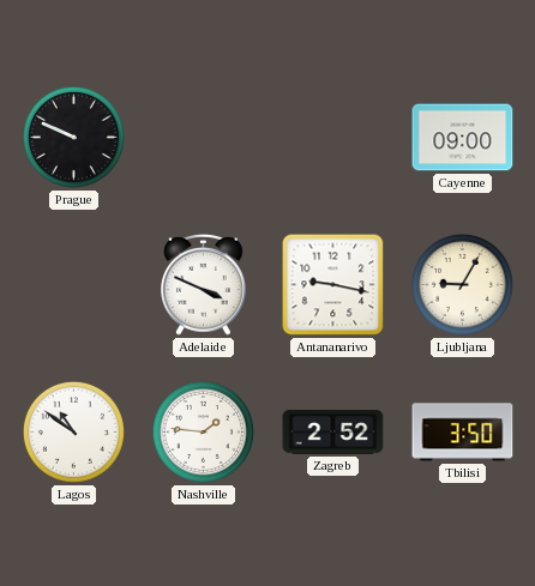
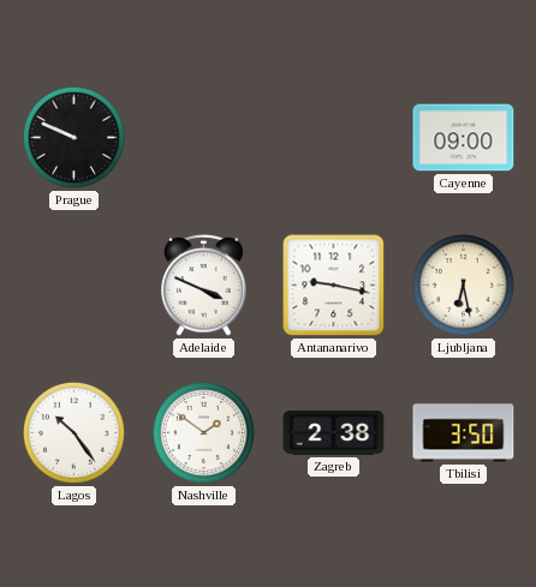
Ljubljana: 9:05 -> 6:28
Lagos: 10:51 -> 10:24
Nashville: 1:46 -> 1:51
Zagreb: 2:52 -> 2:38
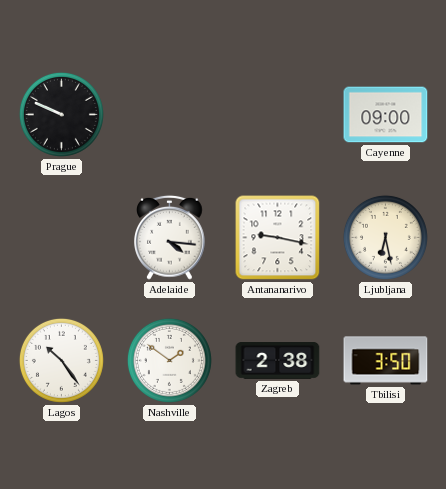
Adelaide: 3:49 -> 4:16
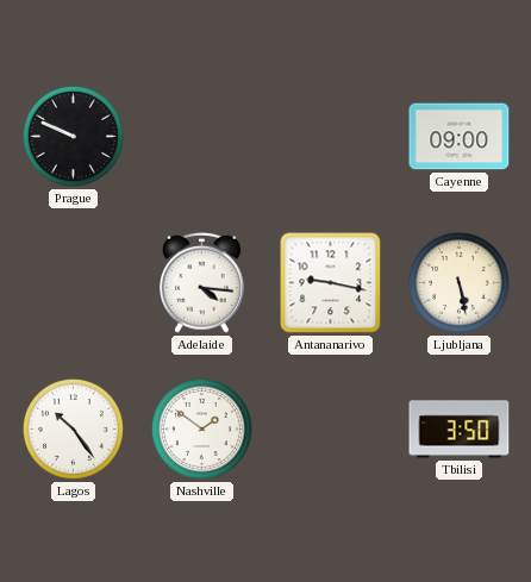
Ljubljana: 6:28 -> 5:28
Zagreb: 2:38 -> none
